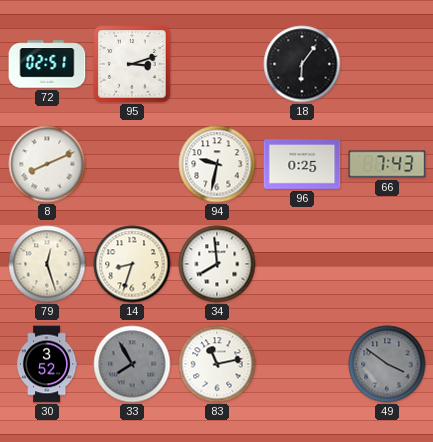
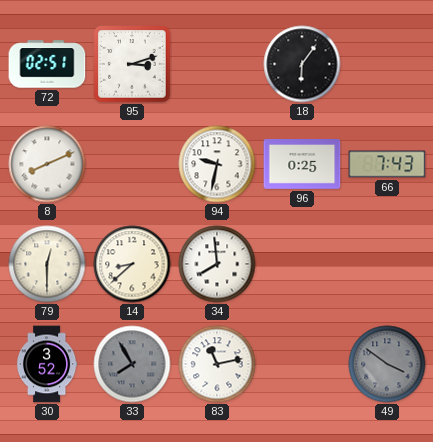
79: 12:27 -> 12:30
14: 8:33 -> 8:38
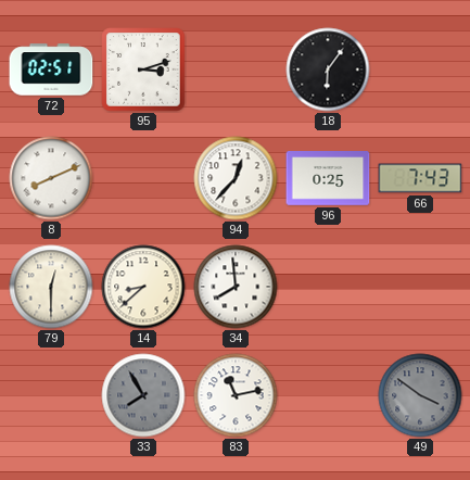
94: 9:32 -> 12:37
30: 3:52 -> none
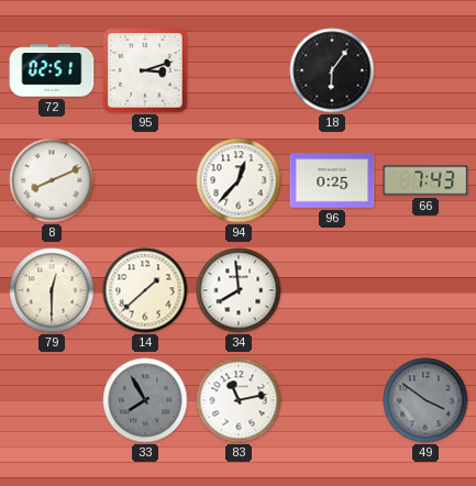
14: 8:38 -> 1:38
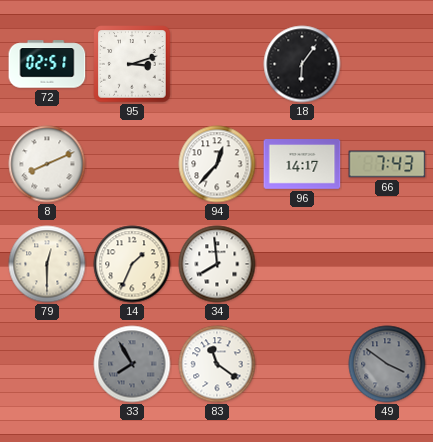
96: 0:25 -> 14:17
14: 1:38 -> 1:34
83: 11:13 -> 11:21
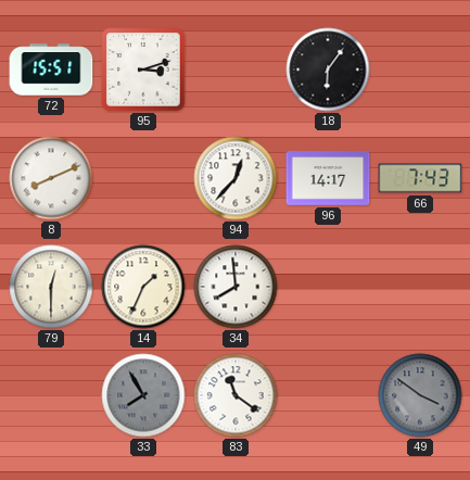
72: 02:51 -> 15:51
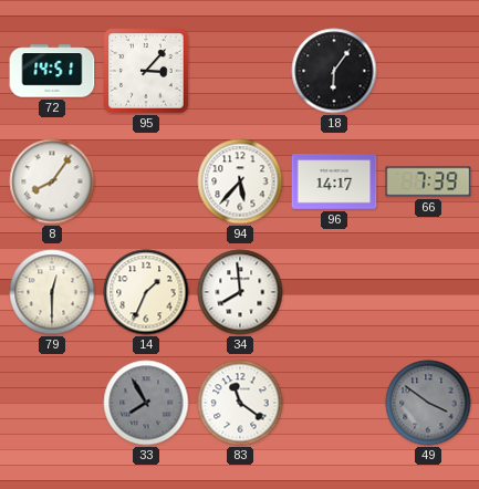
72: 15:51 -> 14:51
95: 3:12 -> 3:07
8: 8:11 -> 8:06
94: 12:37 -> 5:37
66: 7:43 -> 7:39
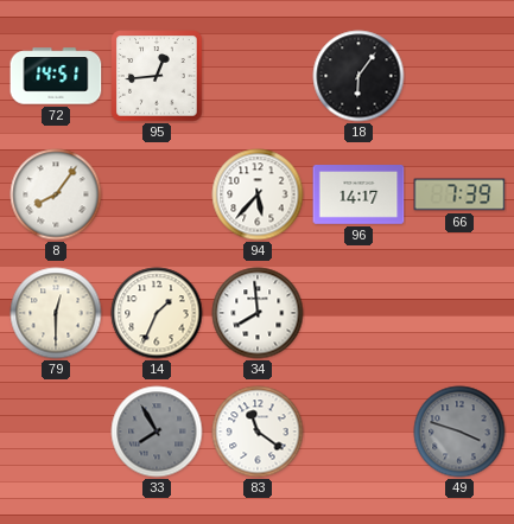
95: 3:07 -> 12:44
49: 3:51 -> 3:48
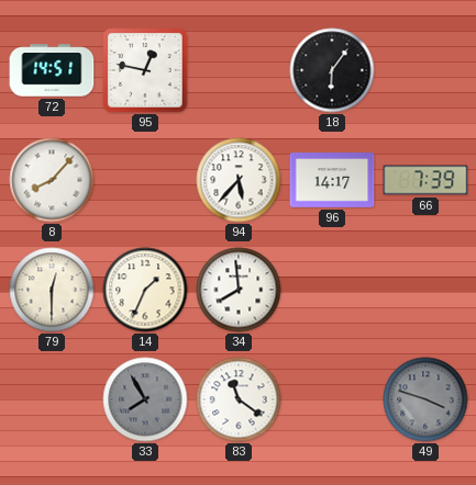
95: 12:44 -> 12:47
8: 8:06 -> 8:07
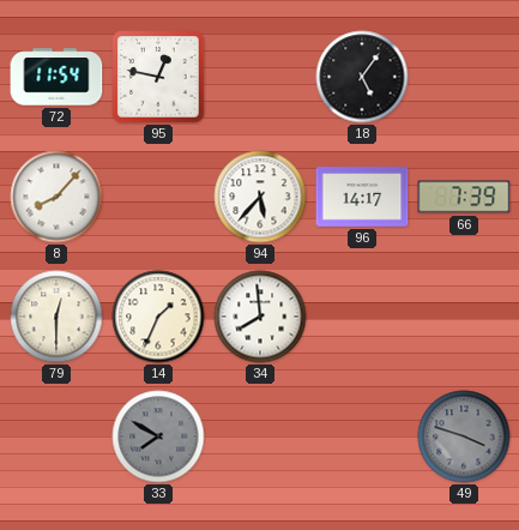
72: 14:51 -> 11:54
18: 6:06 -> 5:06
33: 7:55 -> 7:50
83: 11:21 -> none
